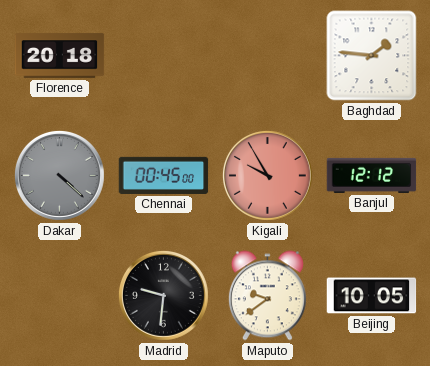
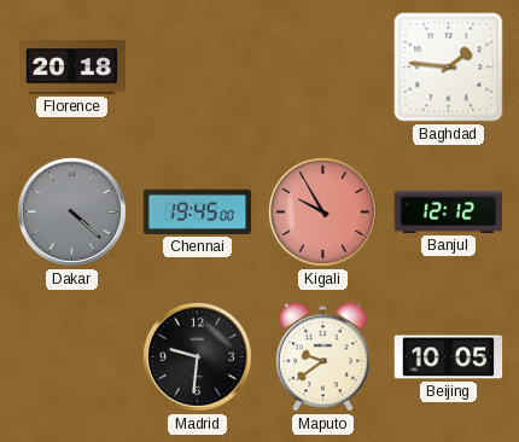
Chennai: 00:45 -> 19:45
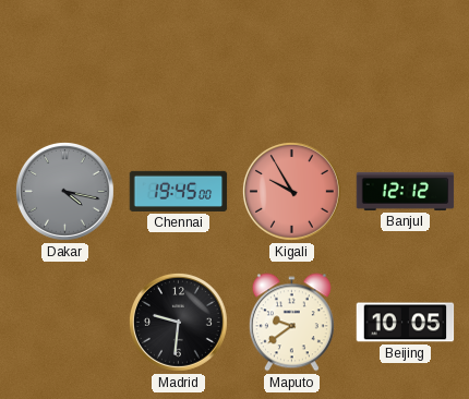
Florence: 20:18 -> none
Baghdad: 1:46 -> none
Dakar: 4:22 -> 4:17
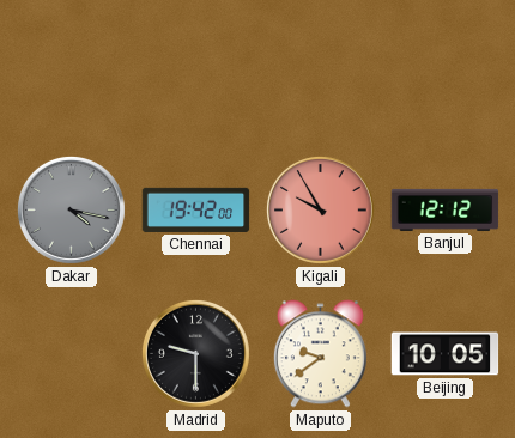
Chennai: 19:45 -> 19:42
Madrid: 9:31 -> 9:30
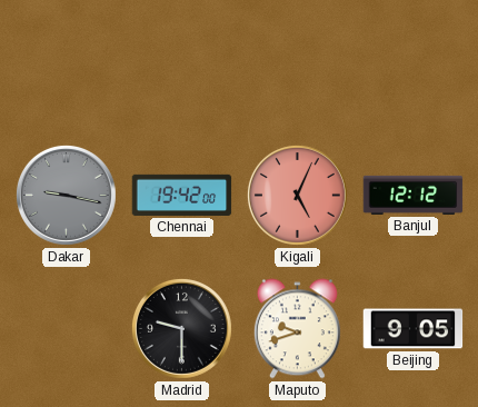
Dakar: 4:17 -> 9:17
Kigali: 9:55 -> 5:04
Maputo: 9:39 -> 9:42
Beijing: 10:05 -> 9:05
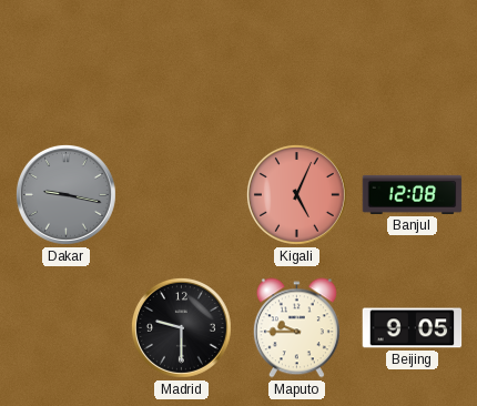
Chennai: 19:42 -> none
Banjul: 12:12 -> 12:08
Maputo: 9:42 -> 9:45
